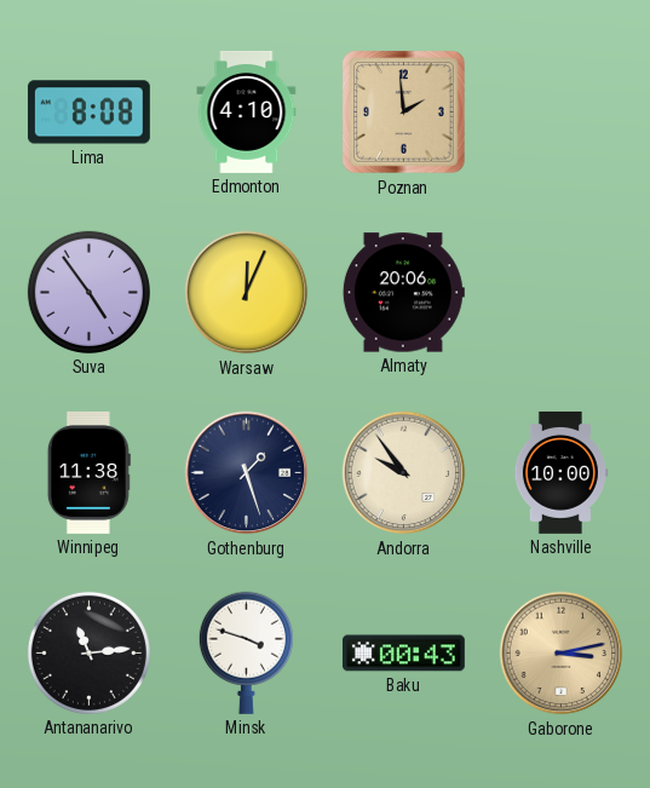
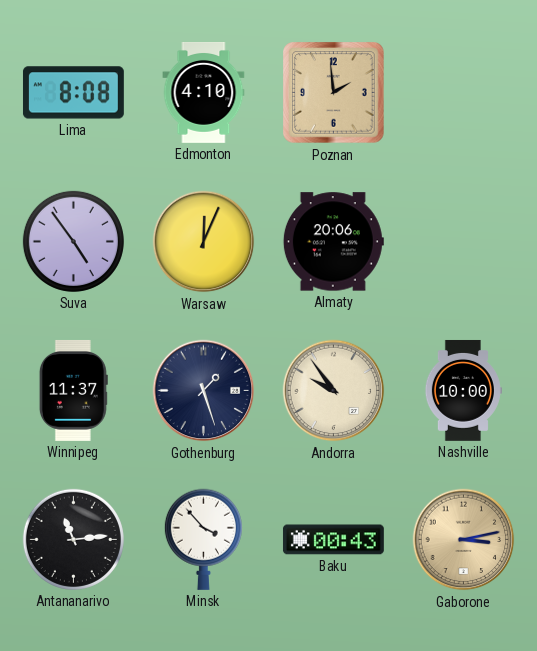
Winnipeg: 11:38 -> 11:37
Minsk: 3:48 -> 3:53
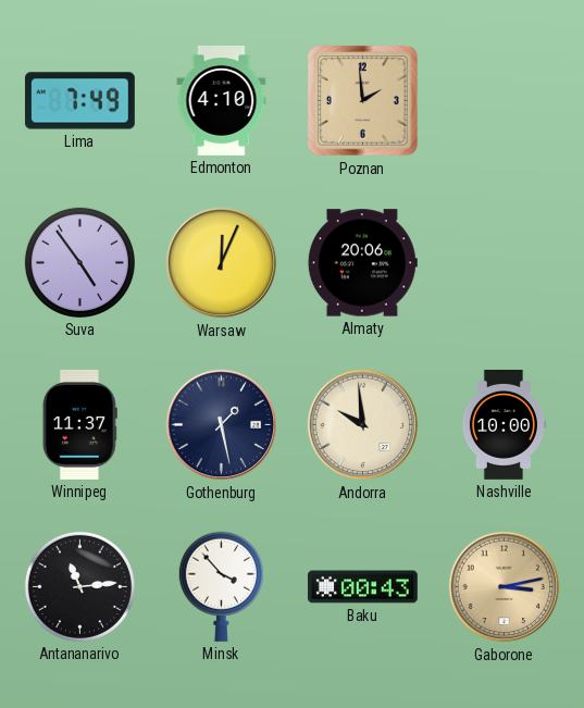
Lima: 8:08 -> 7:49
Gothenburg: 1:27 -> 1:28
Andorra: 9:54 -> 9:59
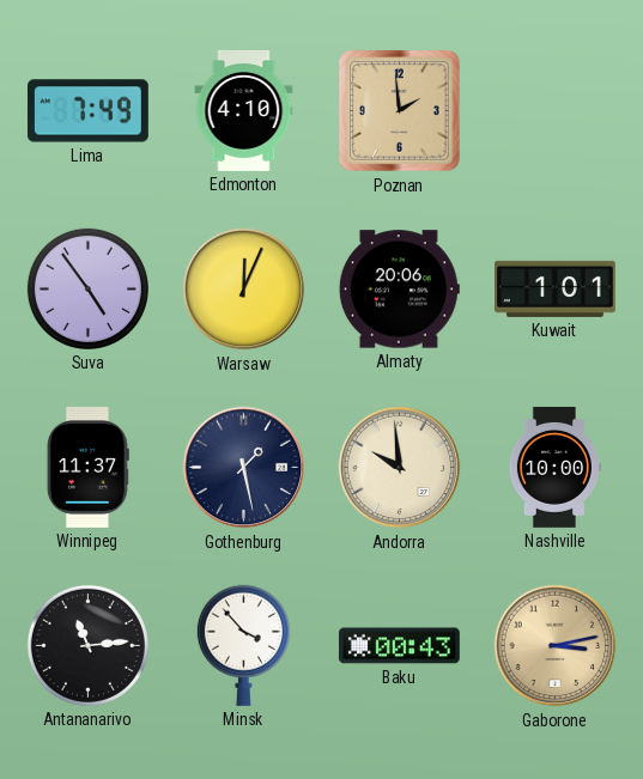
Kuwait: none -> 1:01
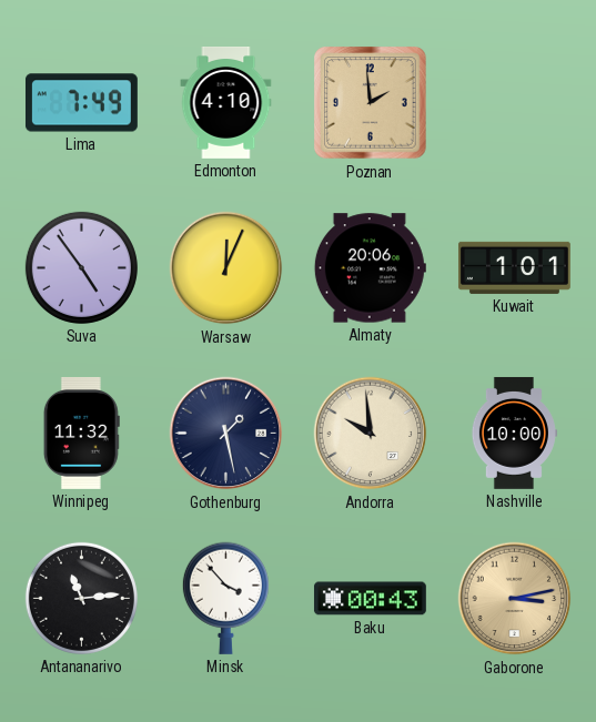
Winnipeg: 11:37 -> 11:32
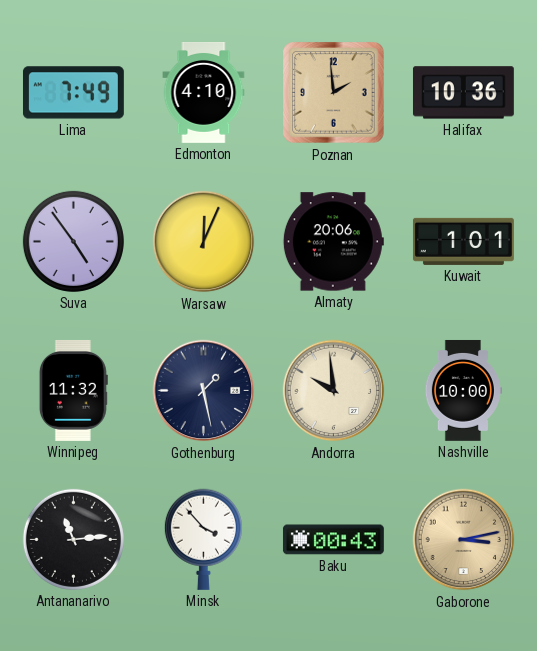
Halifax: none -> 10:36
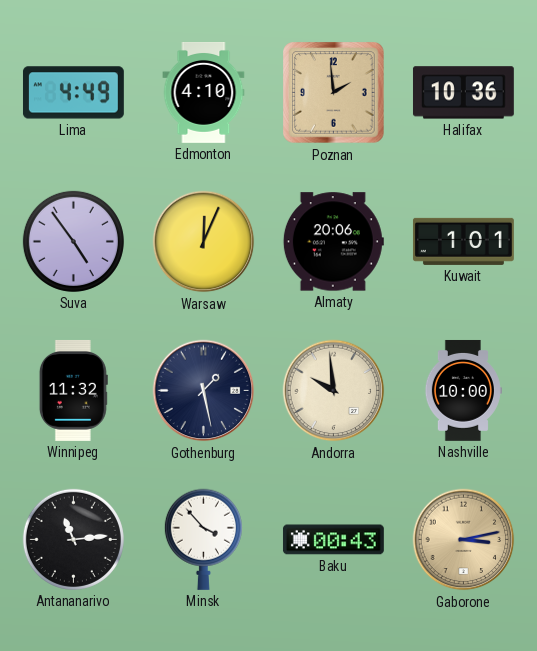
Lima: 7:49 -> 4:49
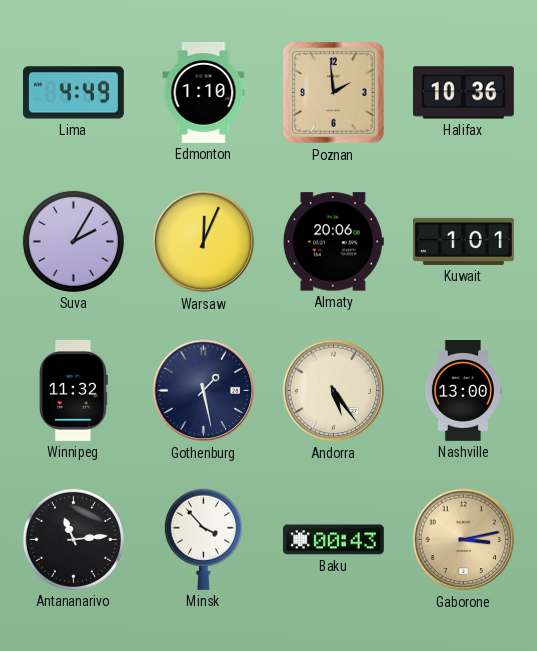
Edmonton: 4:10 -> 1:10
Suva: 4:54 -> 2:05
Andorra: 9:59 -> 5:24
Nashville: 10:00 -> 13:00
